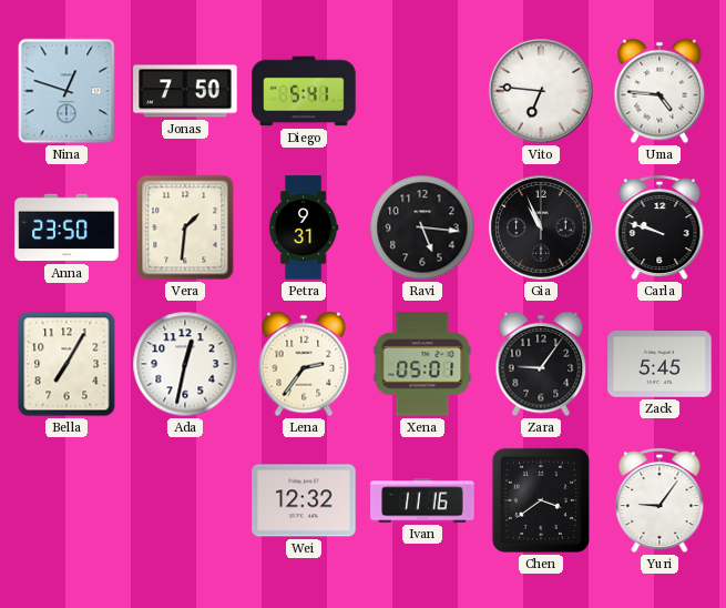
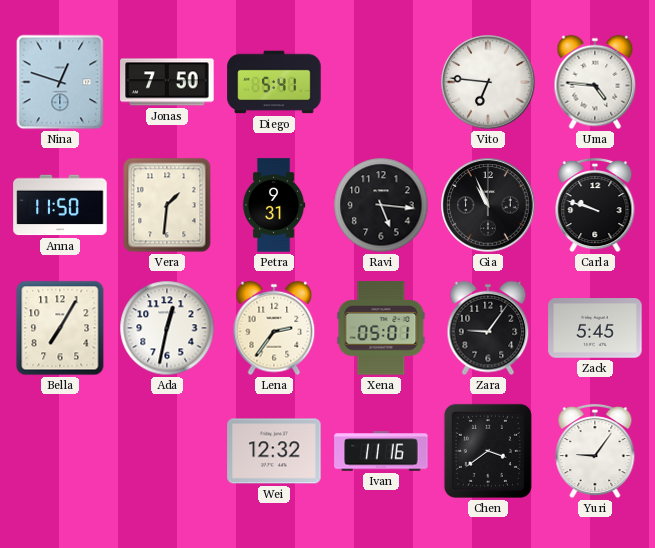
Anna: 23:50 -> 11:50
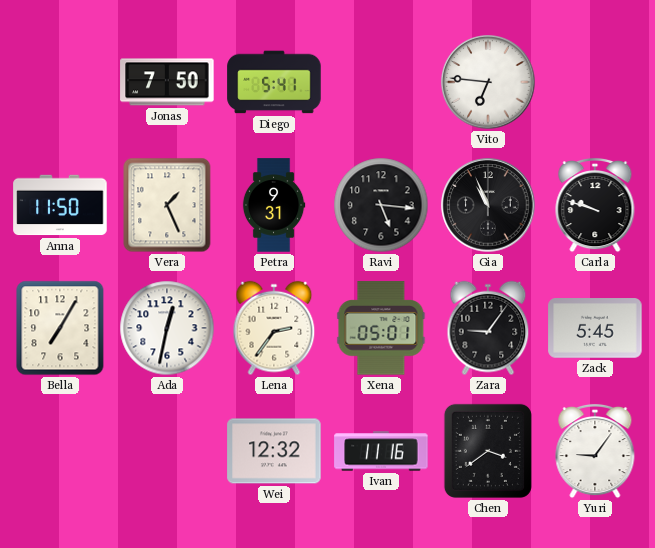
Nina: 12:48 -> none
Uma: 4:46 -> none
Vera: 1:31 -> 1:26
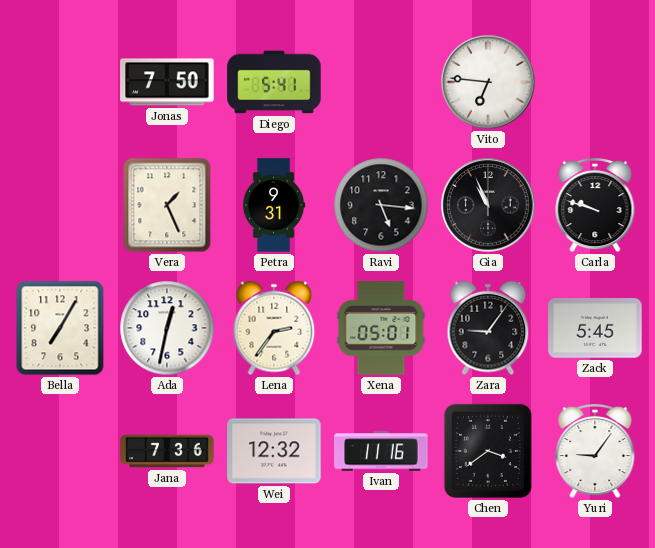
Anna: 11:50 -> none
Jana: none -> 7:36
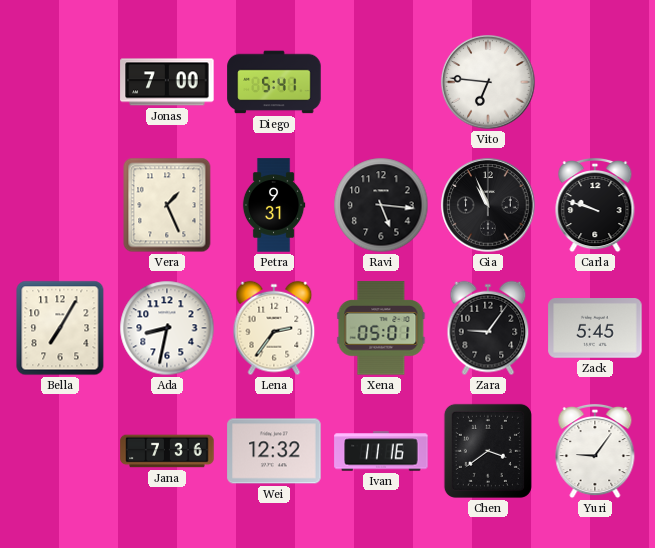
Jonas: 7:50 -> 7:00
Ada: 12:32 -> 8:32
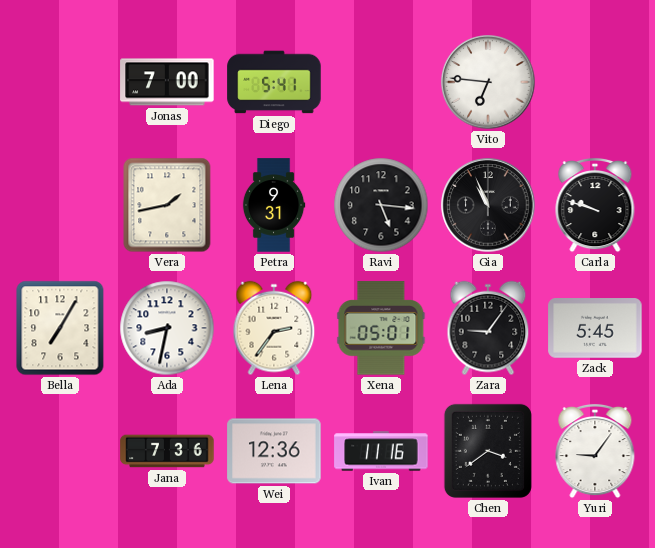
Vera: 1:26 -> 1:43
Wei: 12:32 -> 12:36
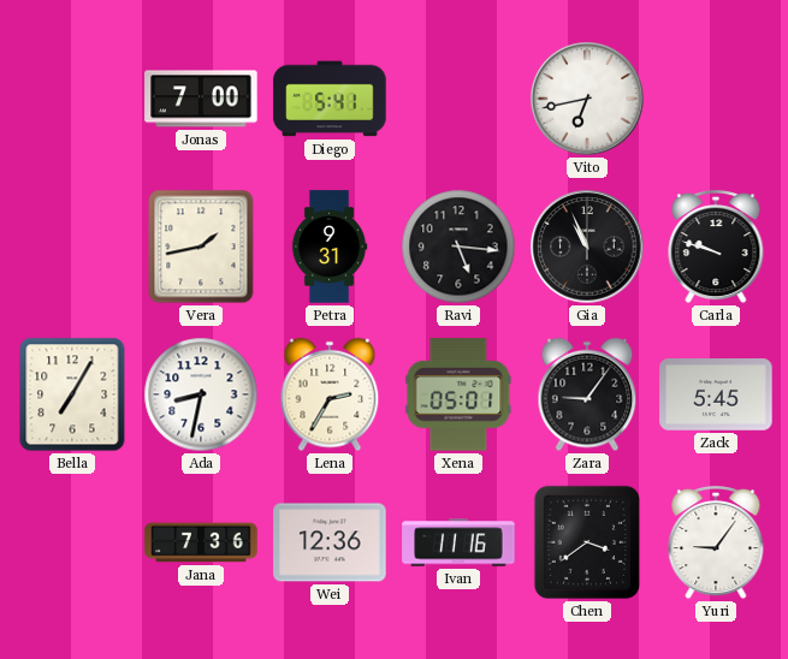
Vito: 6:46 -> 6:43
Lena: 2:36 -> 2:35
